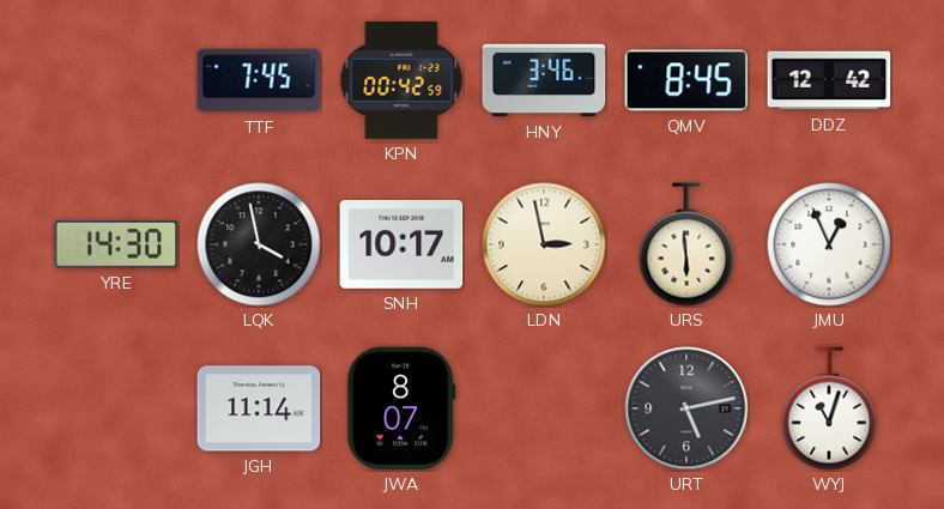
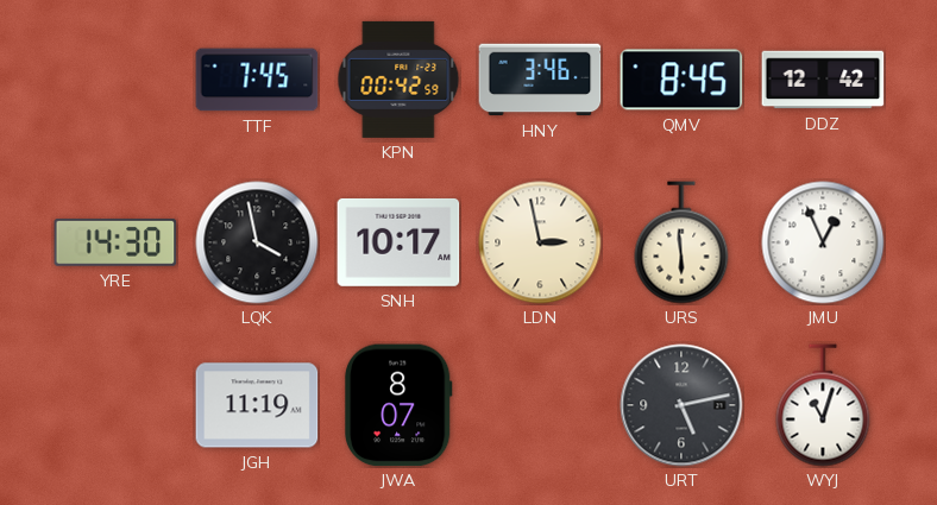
JGH: 11:14 -> 11:19
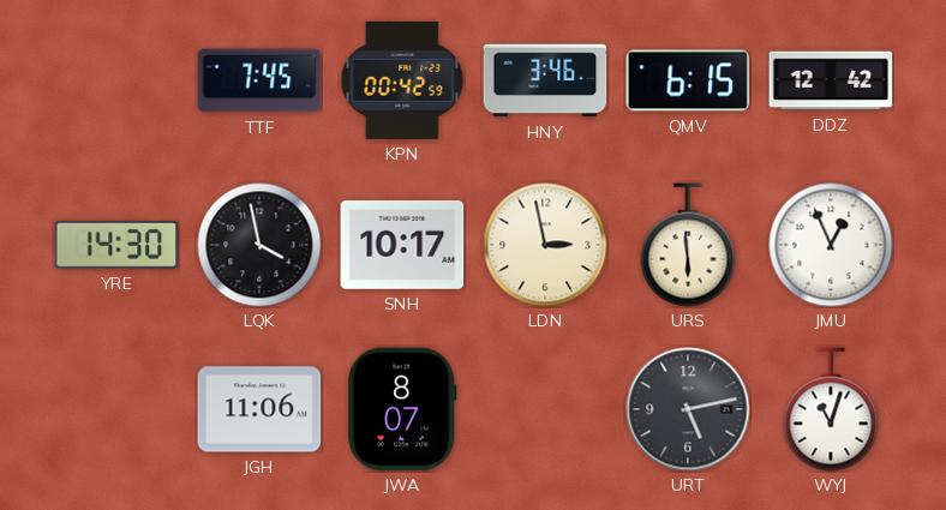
QMV: 8:45 -> 6:15
JGH: 11:19 -> 11:06
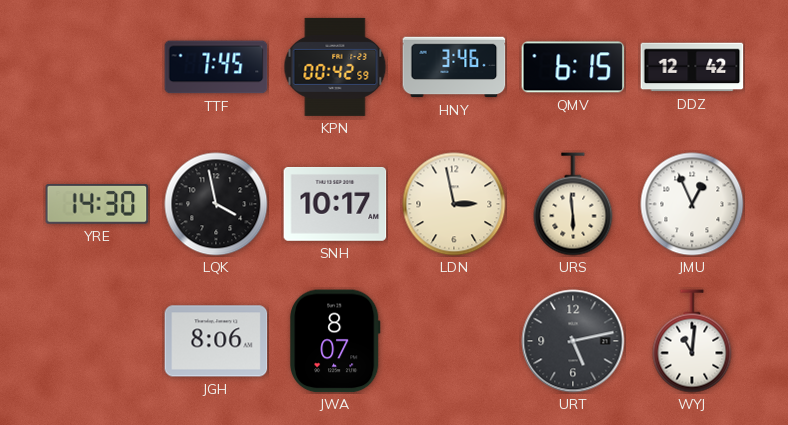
JGH: 11:06 -> 8:06
WYJ: 11:03 -> 11:01
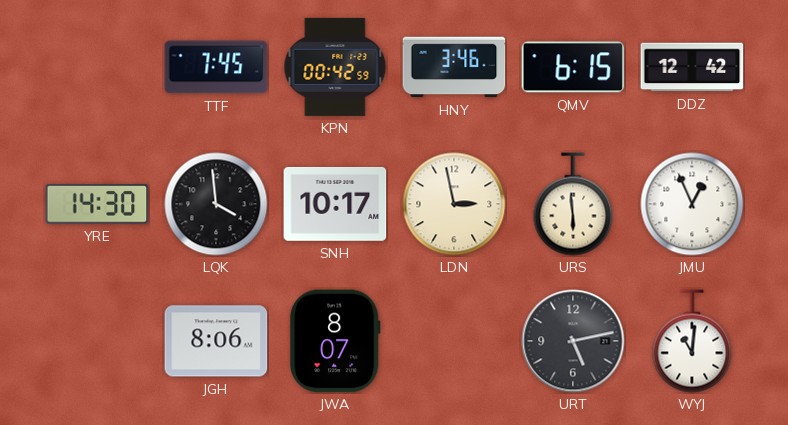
LQK: 3:58 -> 3:59
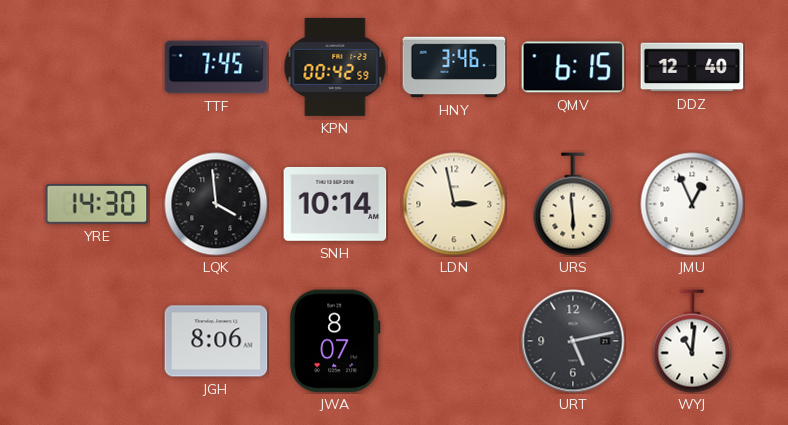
DDZ: 12:42 -> 12:40
SNH: 10:17 -> 10:14
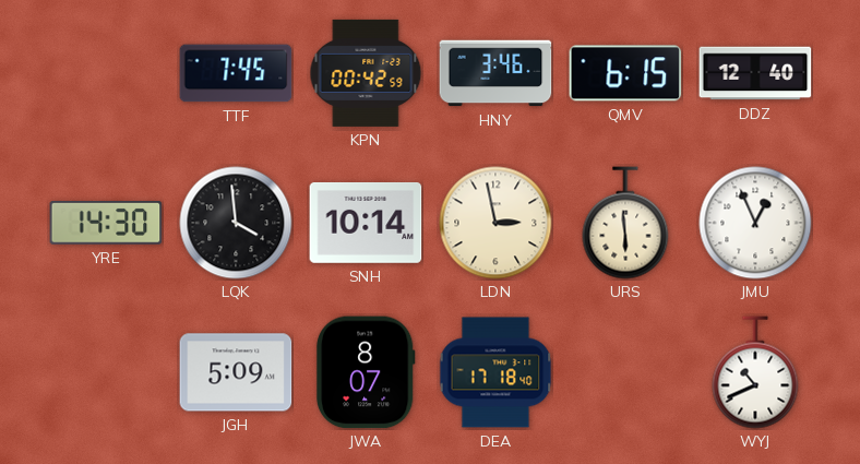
JGH: 8:06 -> 5:09
DEA: none -> 17:18
URT: 5:13 -> none
WYJ: 11:01 -> 10:41
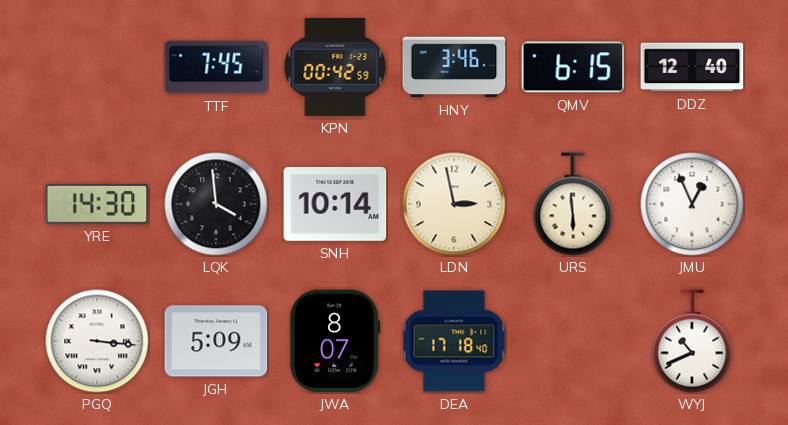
PGQ: none -> 3:16
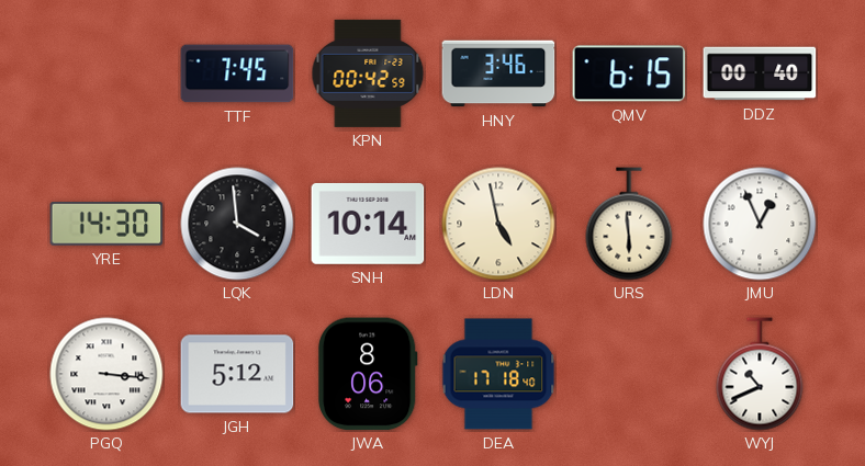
DDZ: 12:40 -> 00:40
LDN: 2:58 -> 4:58
JGH: 5:09 -> 5:12
JWA: 8:07 -> 8:06
